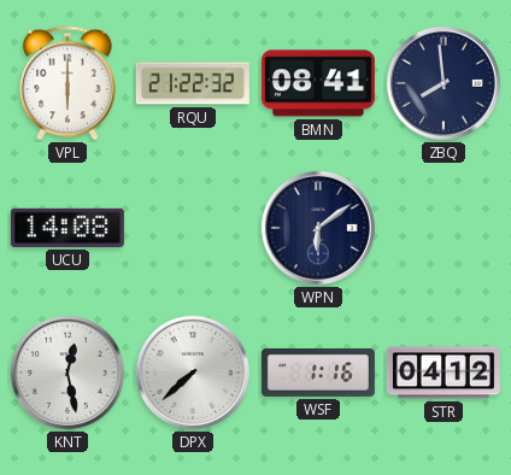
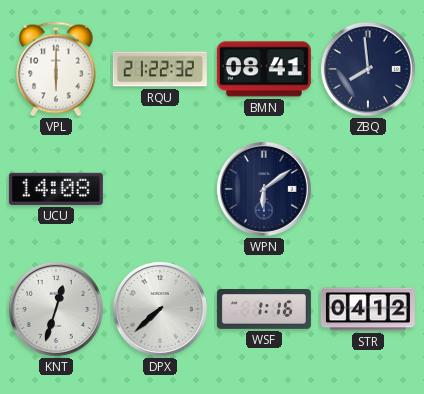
KNT: 12:28 -> 12:33
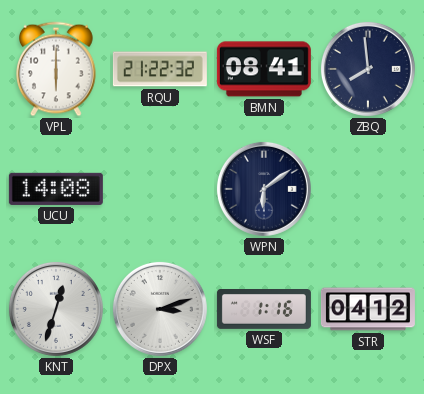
DPX: 7:38 -> 3:12
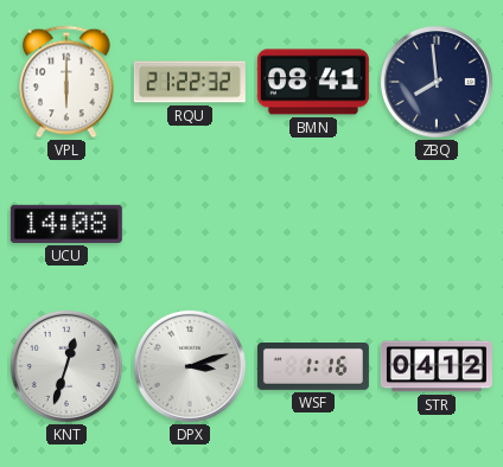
WPN: 6:09 -> none
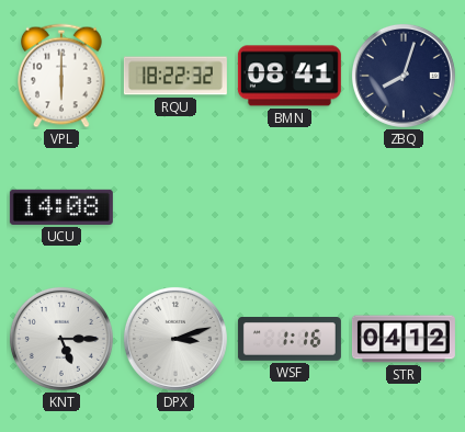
RQU: 21:22 -> 18:22
ZBQ: 7:59 -> 8:03
KNT: 12:33 -> 5:15
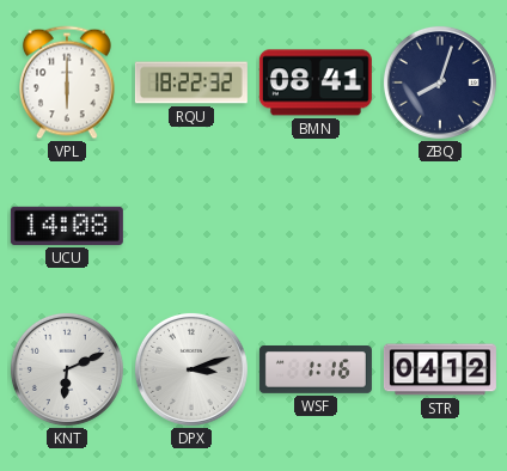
KNT: 5:15 -> 6:11
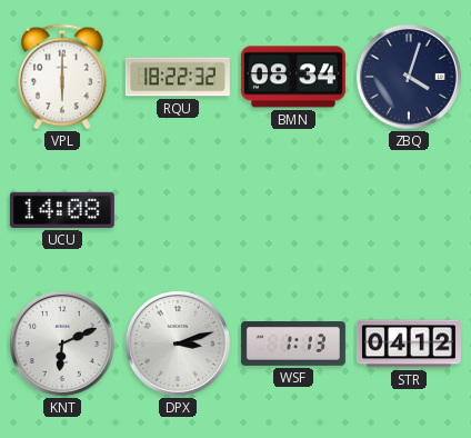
BMN: 08:41 -> 08:34
ZBQ: 8:03 -> 4:03
WSF: 1:16 -> 1:13
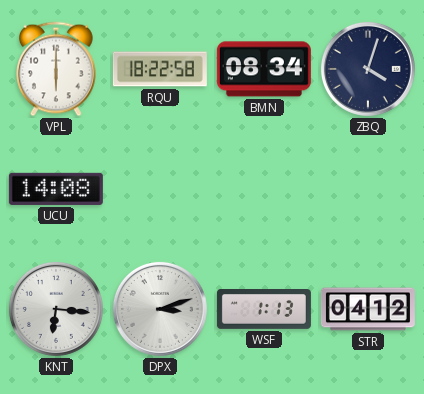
RQU: 18:22:32 -> 18:22:58
KNT: 6:11 -> 6:16
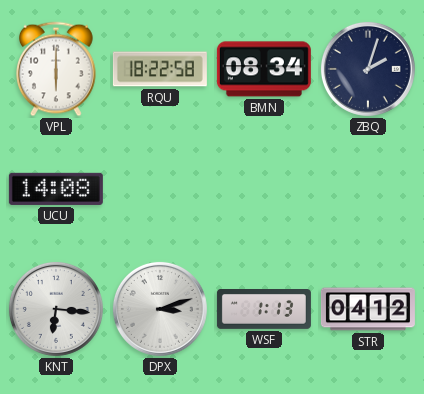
ZBQ: 4:03 -> 2:03
